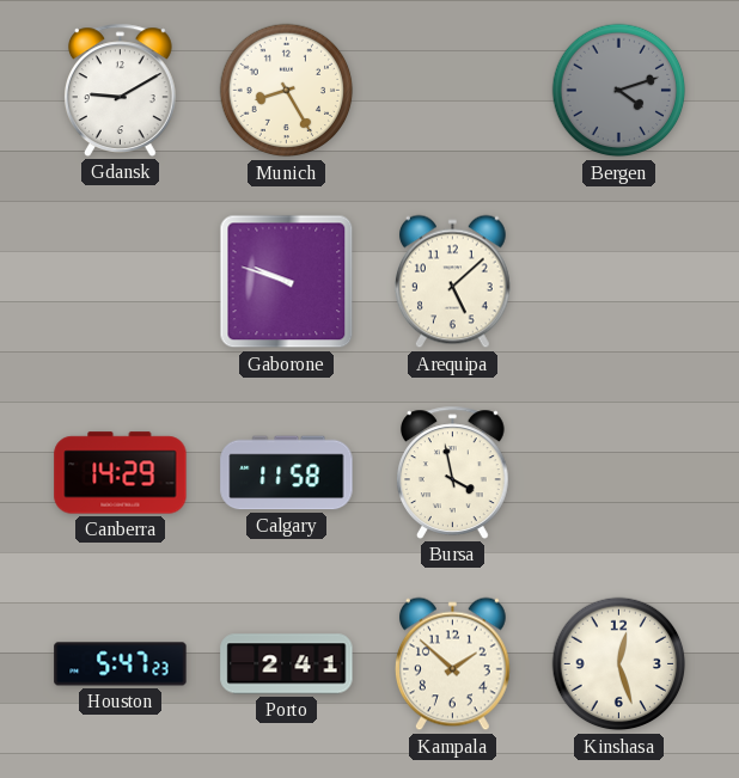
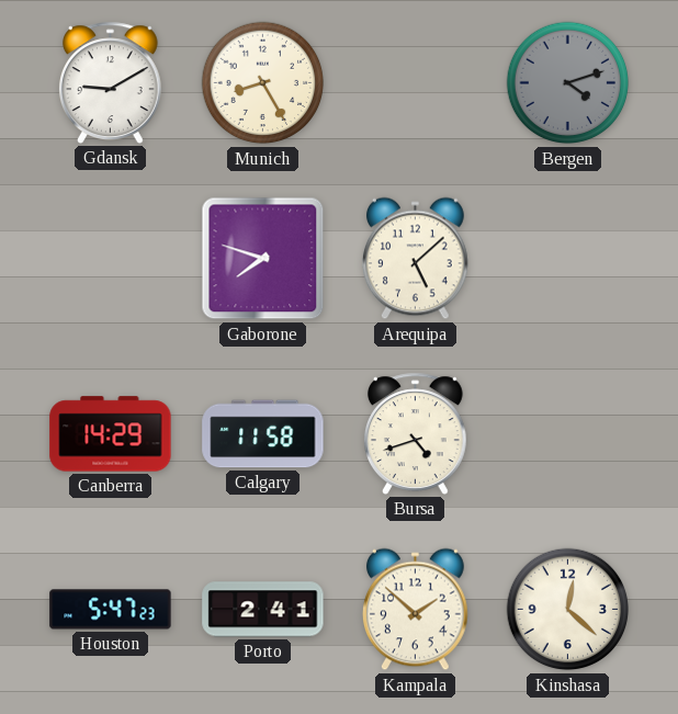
Gaborone: 9:48 -> 7:48
Bursa: 3:58 -> 4:42
Kinshasa: 12:27 -> 12:22
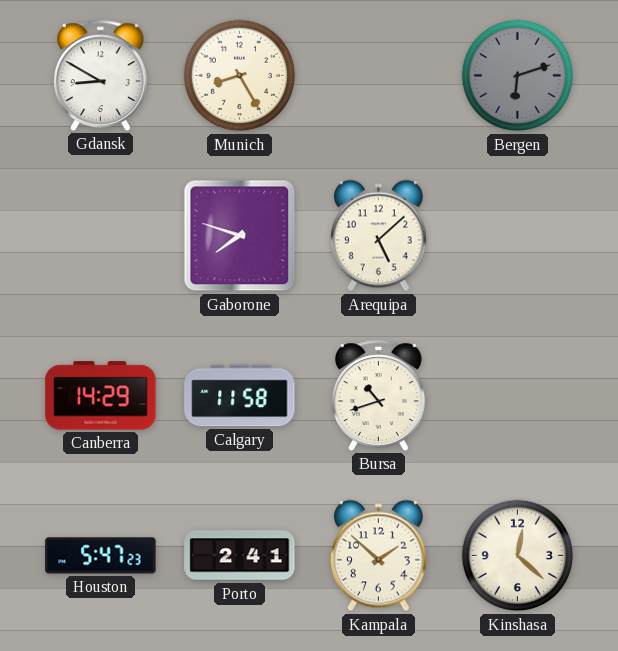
Gdansk: 9:10 -> 8:50
Bergen: 4:12 -> 6:12
Bursa: 4:42 -> 10:42
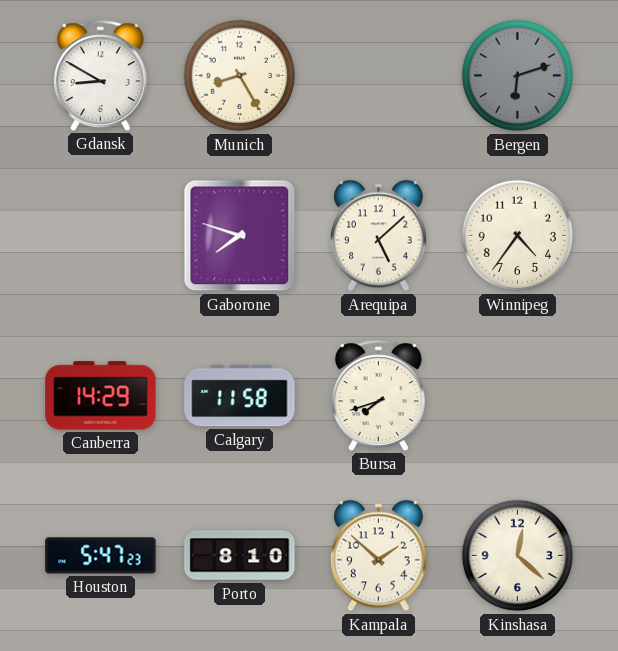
Winnipeg: none -> 4:36
Bursa: 10:42 -> 7:42
Porto: 2:41 -> 8:10
